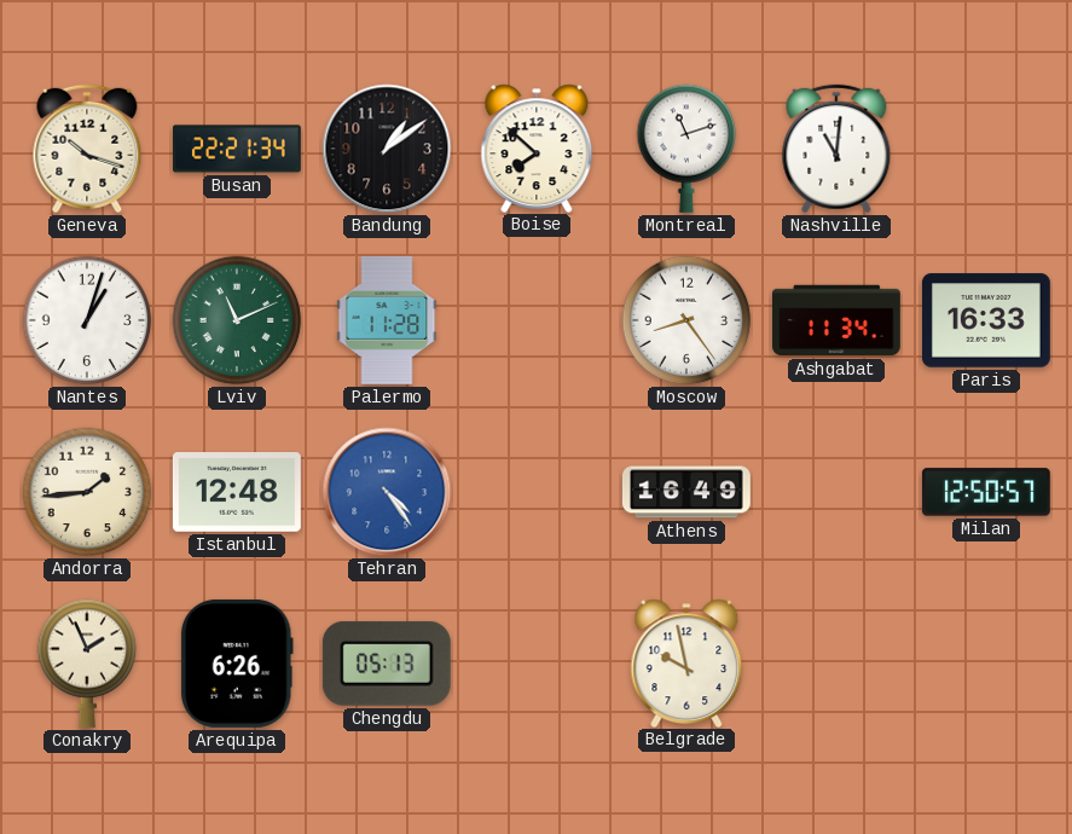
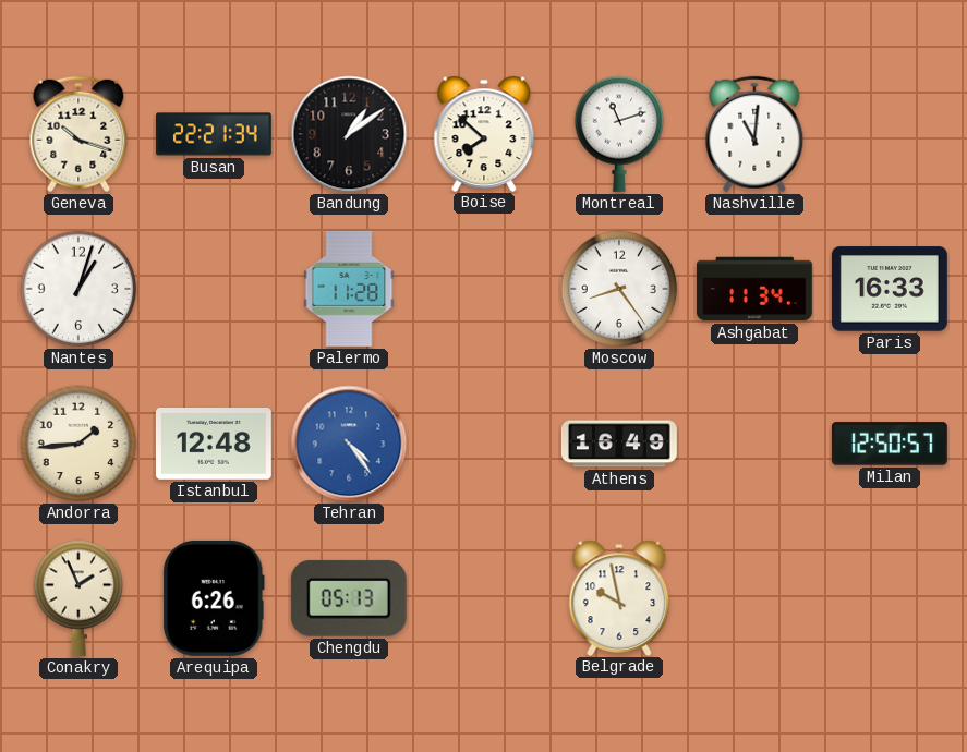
Lviv: 11:11 -> none
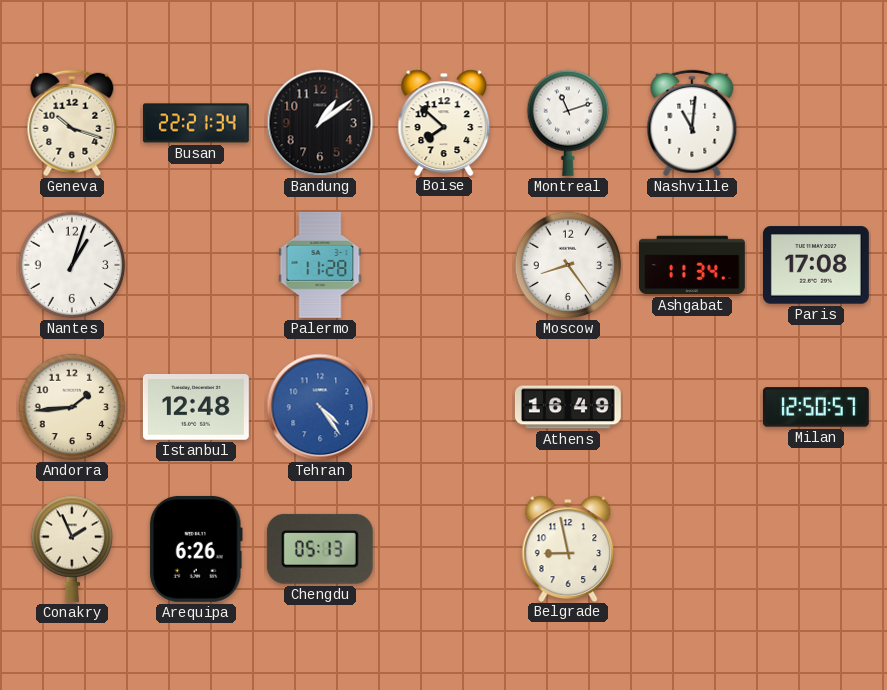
Paris: 16:33 -> 17:08
Belgrade: 9:58 -> 8:58
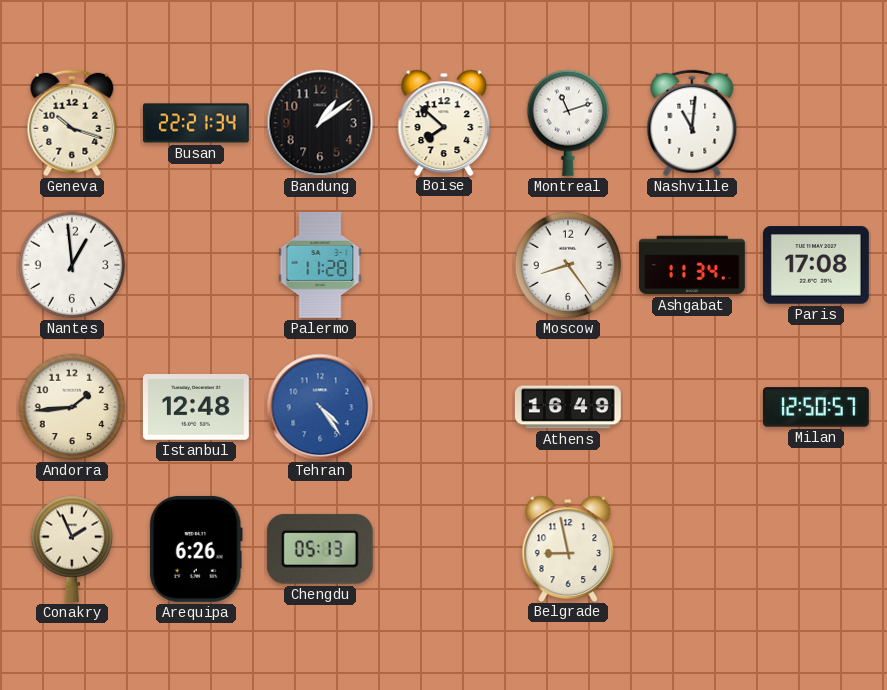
Nantes: 1:03 -> 12:59
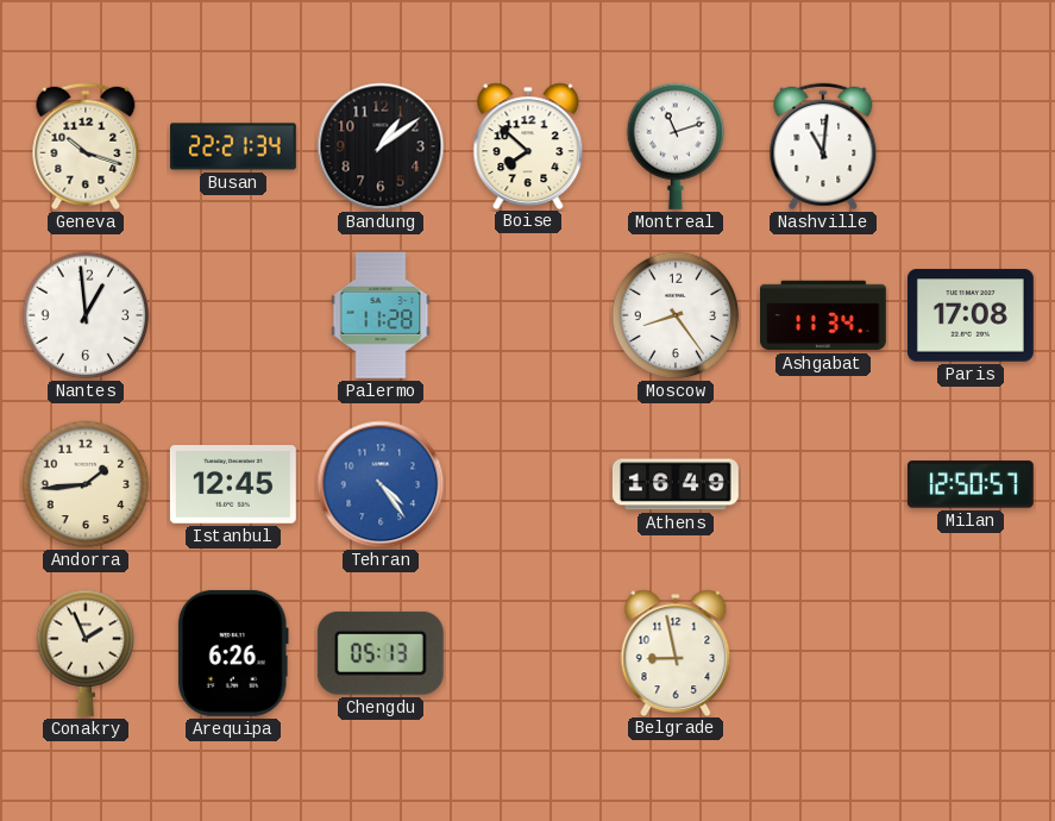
Istanbul: 12:48 -> 12:45
